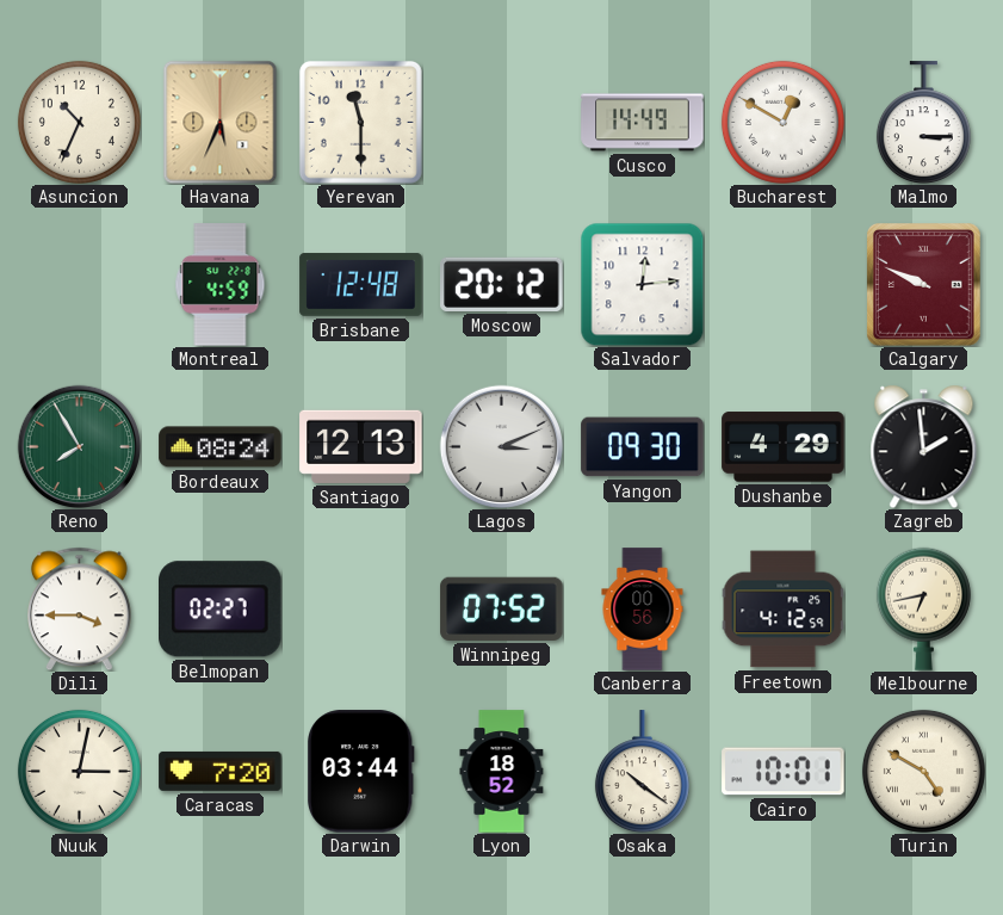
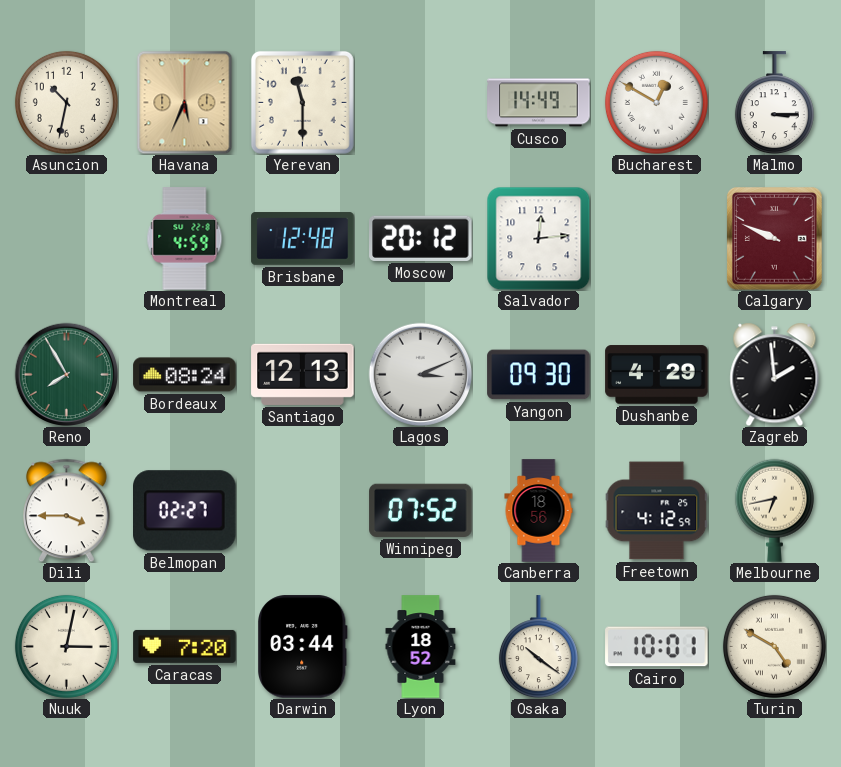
Asuncion: 10:34 -> 10:32
Canberra: 00:56 -> 18:56
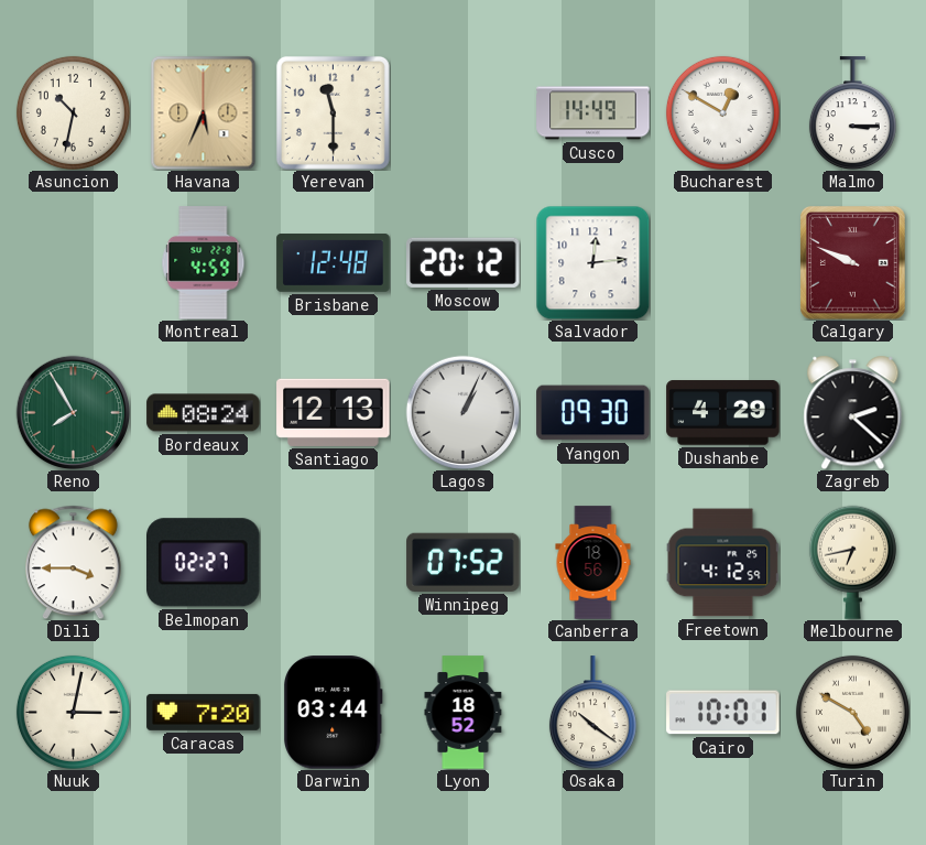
Lagos: 3:11 -> 1:04
Zagreb: 1:59 -> 2:22
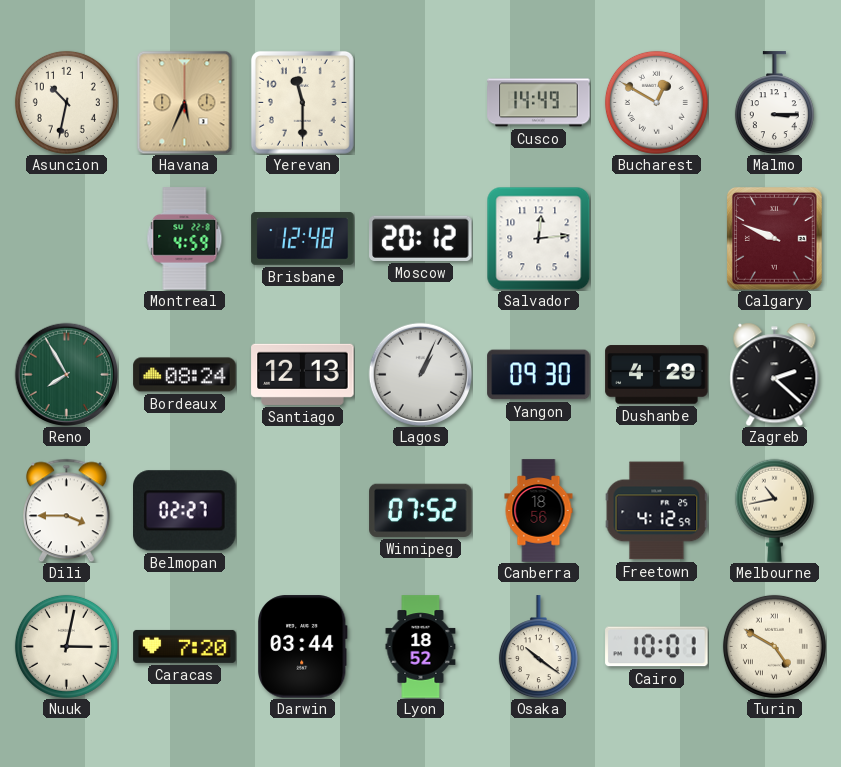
Melbourne: 6:43 -> 10:43
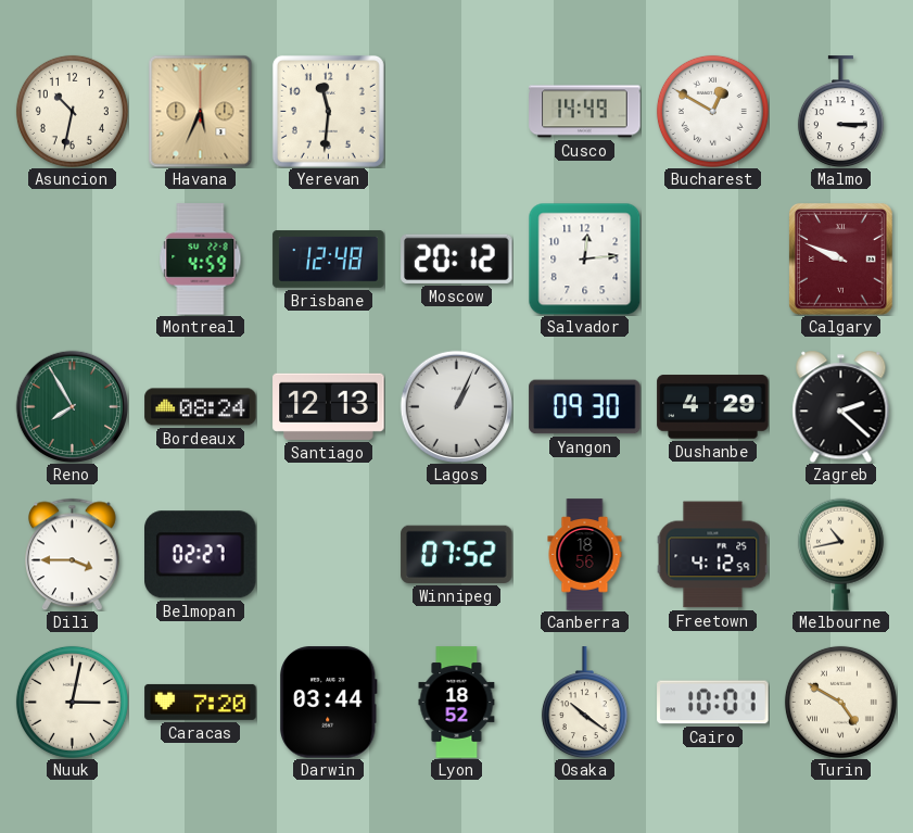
Yerevan: 11:30 -> 11:31
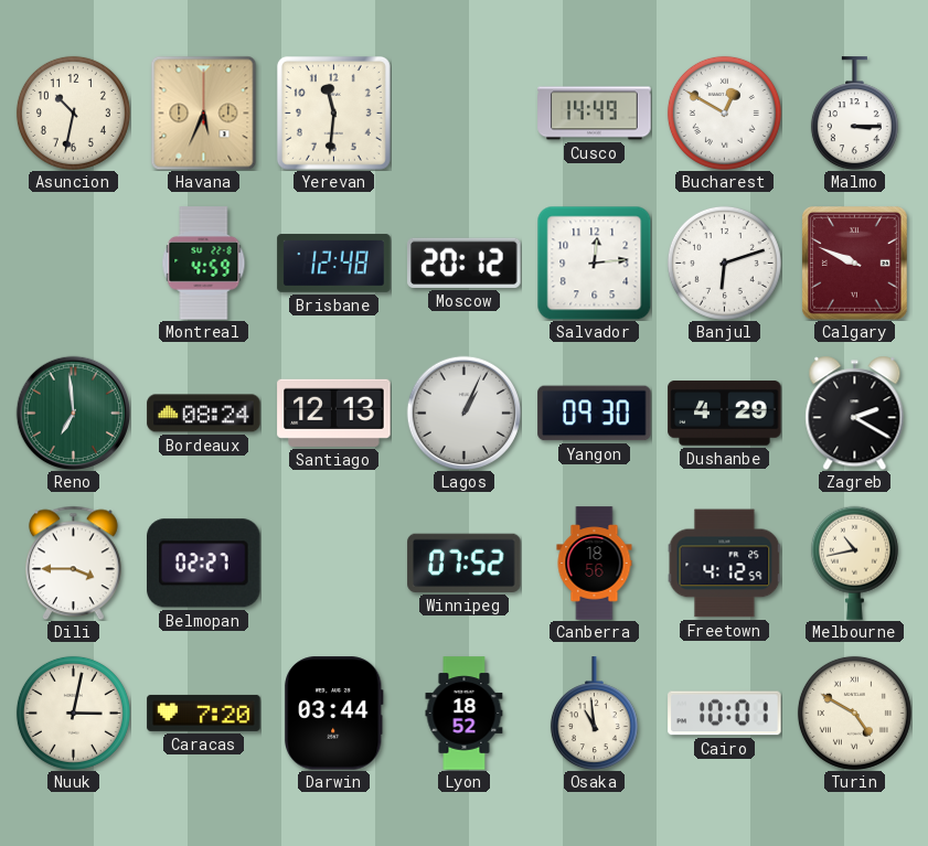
Banjul: none -> 6:12
Reno: 7:55 -> 6:59
Zagreb: 2:22 -> 2:20
Osaka: 10:21 -> 10:59
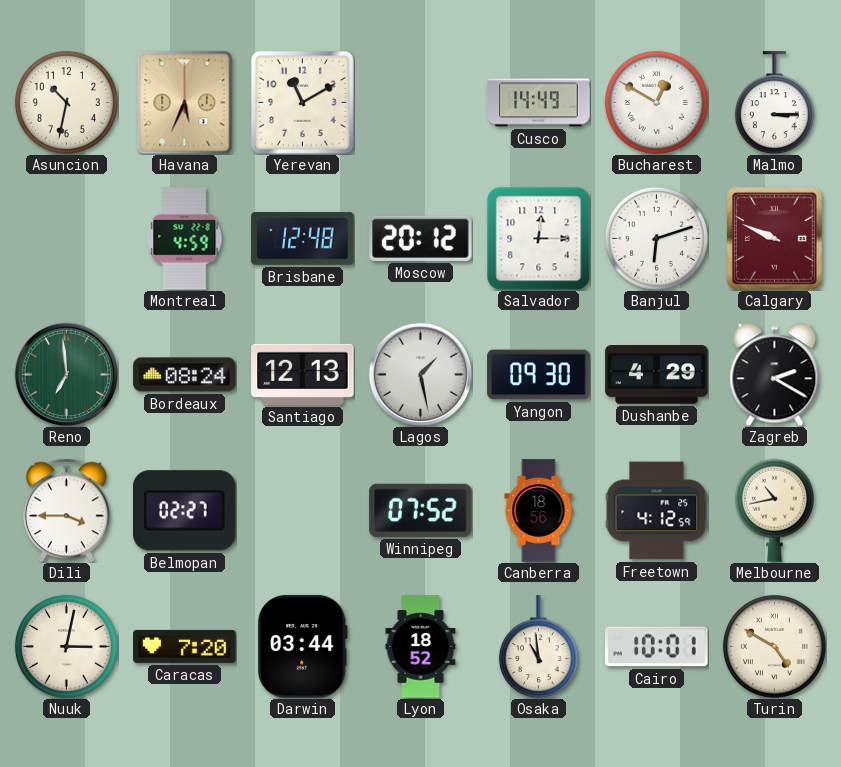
Yerevan: 11:31 -> 11:10
Salvador: 12:14 -> 12:15
Lagos: 1:04 -> 1:28
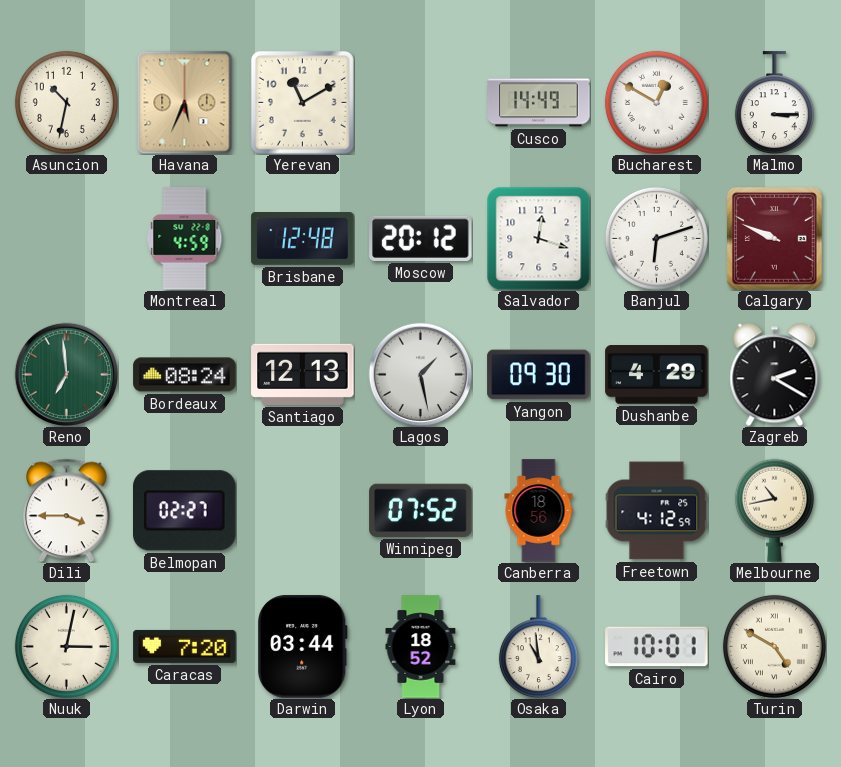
Salvador: 12:15 -> 12:18
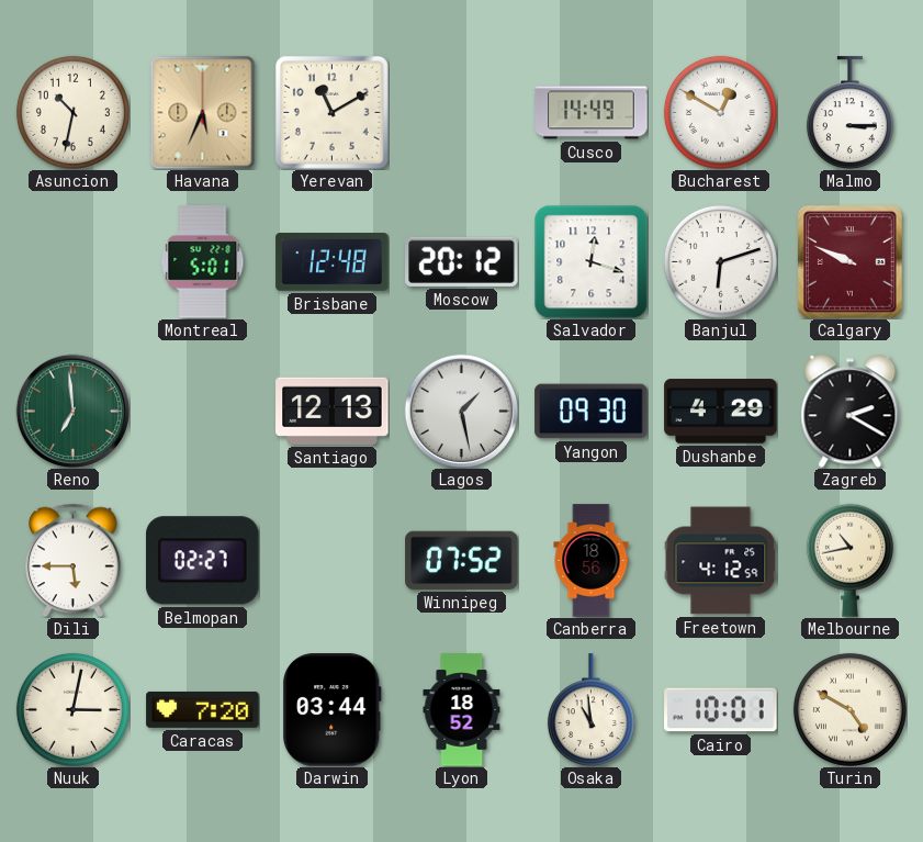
Montreal: 4:59 -> 5:01
Bordeaux: 08:24 -> none
Dili: 3:45 -> 5:45
